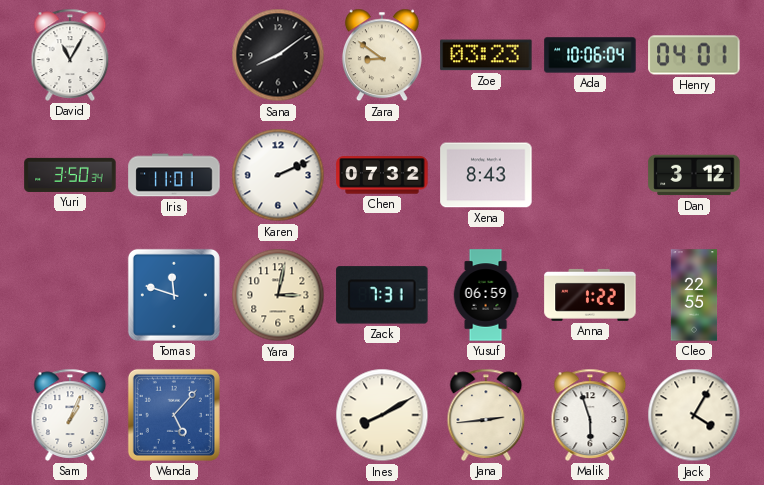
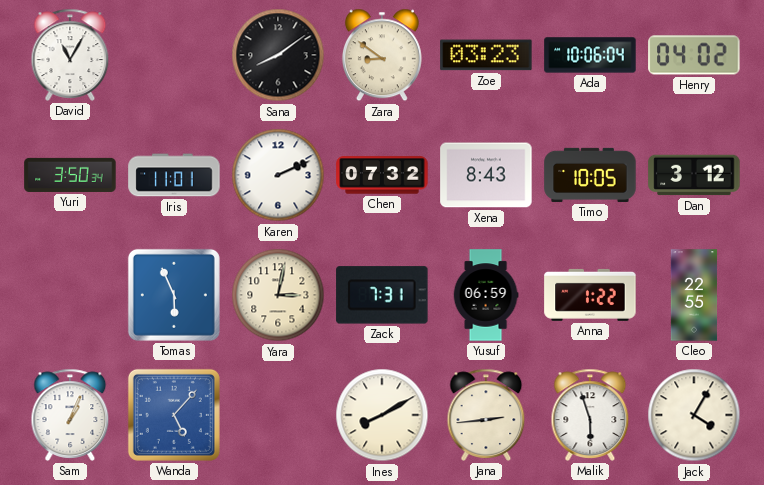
Henry: 04:01 -> 04:02
Timo: none -> 10:05
Tomas: 11:48 -> 5:56
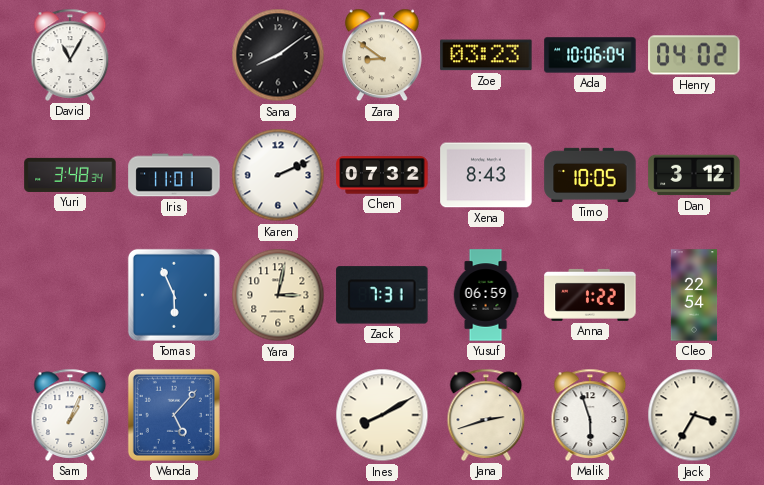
Yuri: 3:50 -> 3:48
Cleo: 22:55 -> 22:54
Jana: 2:44 -> 2:42
Jack: 4:05 -> 3:35
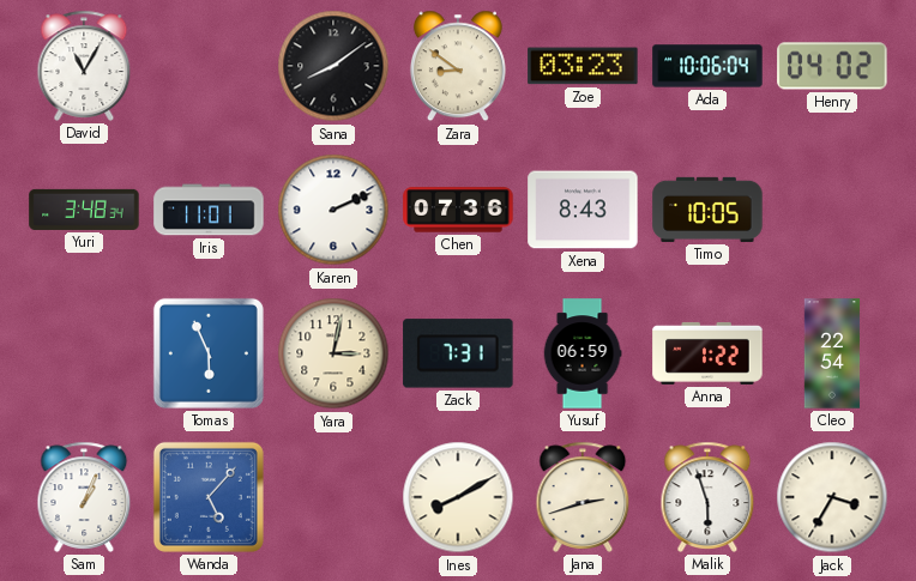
Chen: 07:32 -> 07:36
Dan: 3:12 -> none
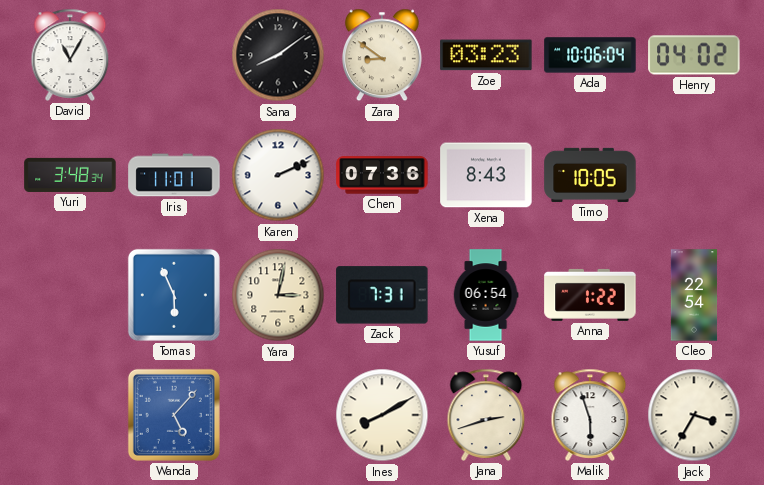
Yusuf: 06:59 -> 06:54
Sam: 1:04 -> none
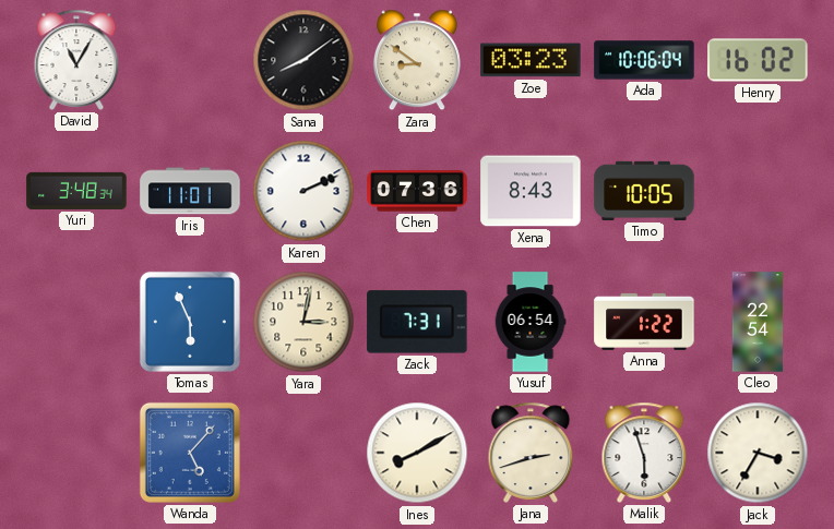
Henry: 04:02 -> 16:02
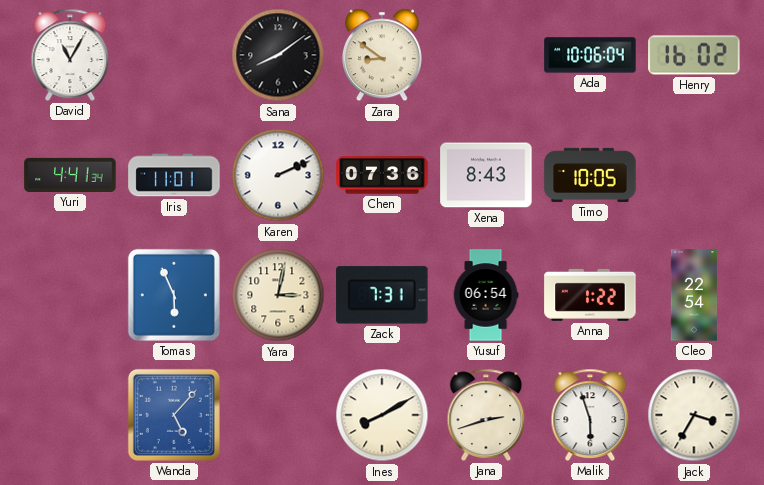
Zoe: 03:23 -> none
Yuri: 3:48 -> 4:41
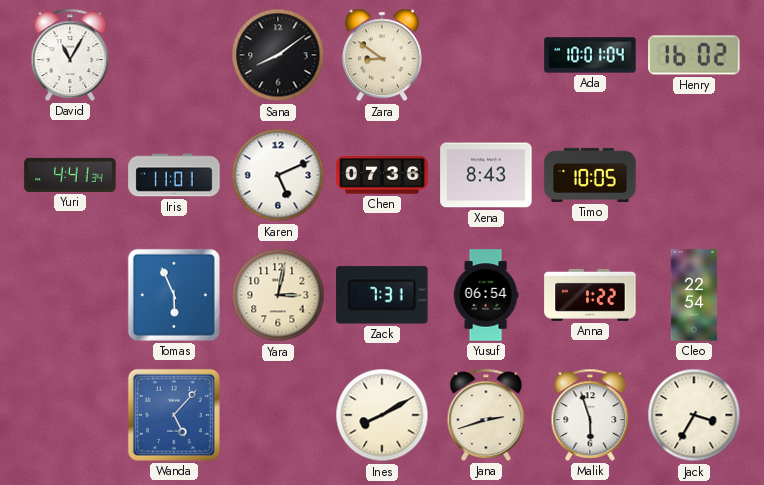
Ada: 10:06 -> 10:01
Karen: 2:11 -> 5:11
